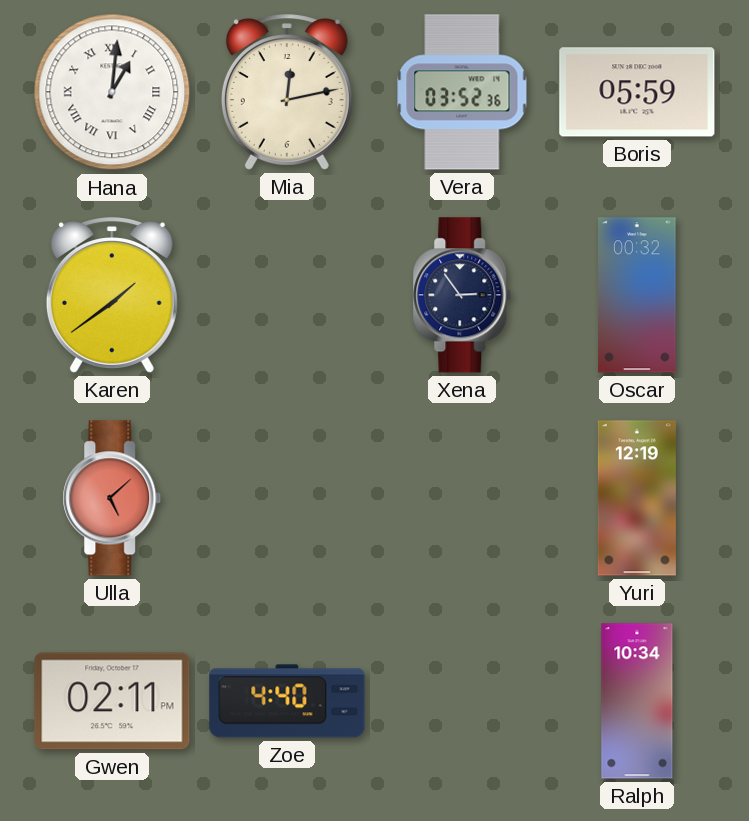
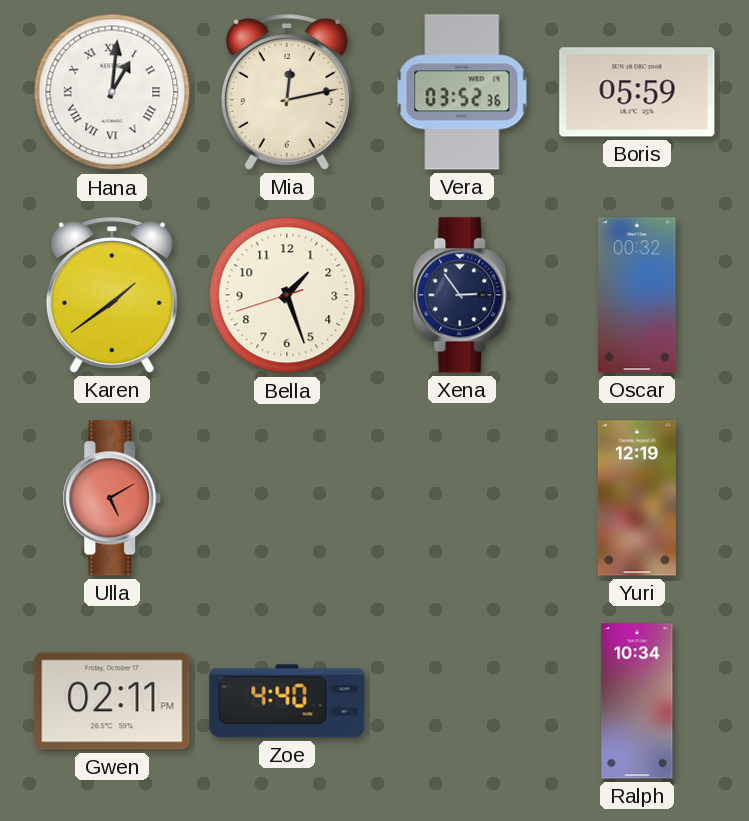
Bella: none -> 1:26
Ulla: 5:08 -> 5:10
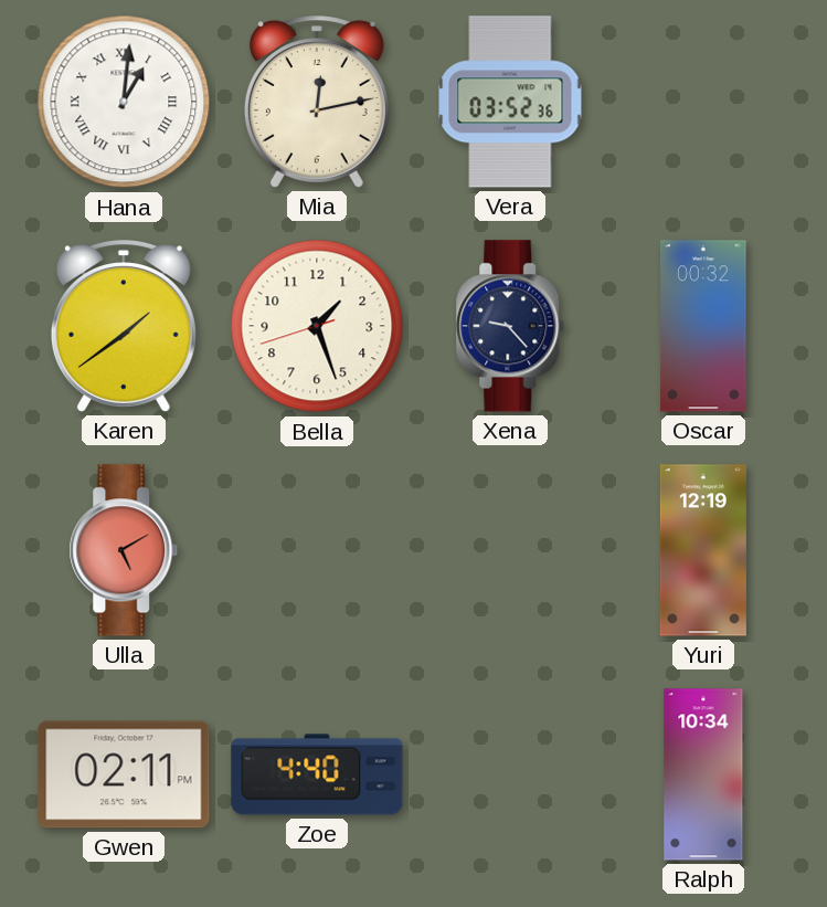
Boris: 05:59 -> none
Xena: 2:54 -> 9:23
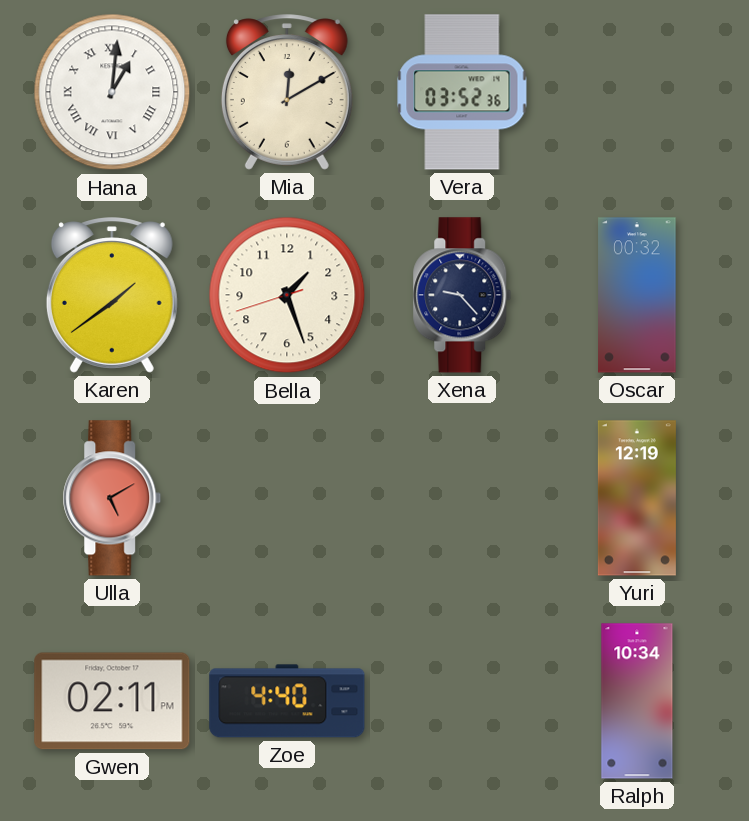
Mia: 12:13 -> 12:10
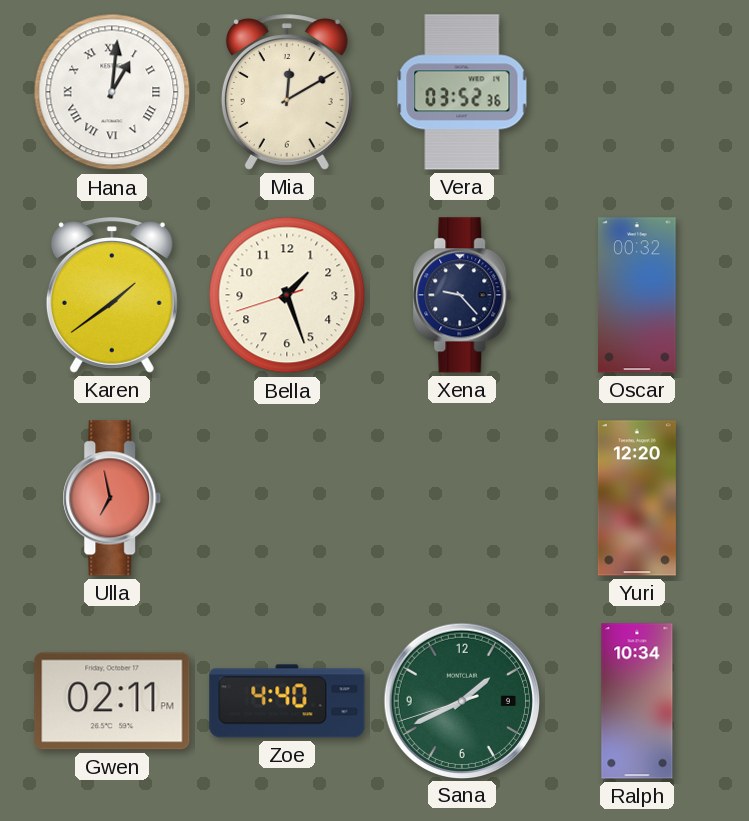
Ulla: 5:10 -> 6:58
Yuri: 12:19 -> 12:20
Sana: none -> 1:40
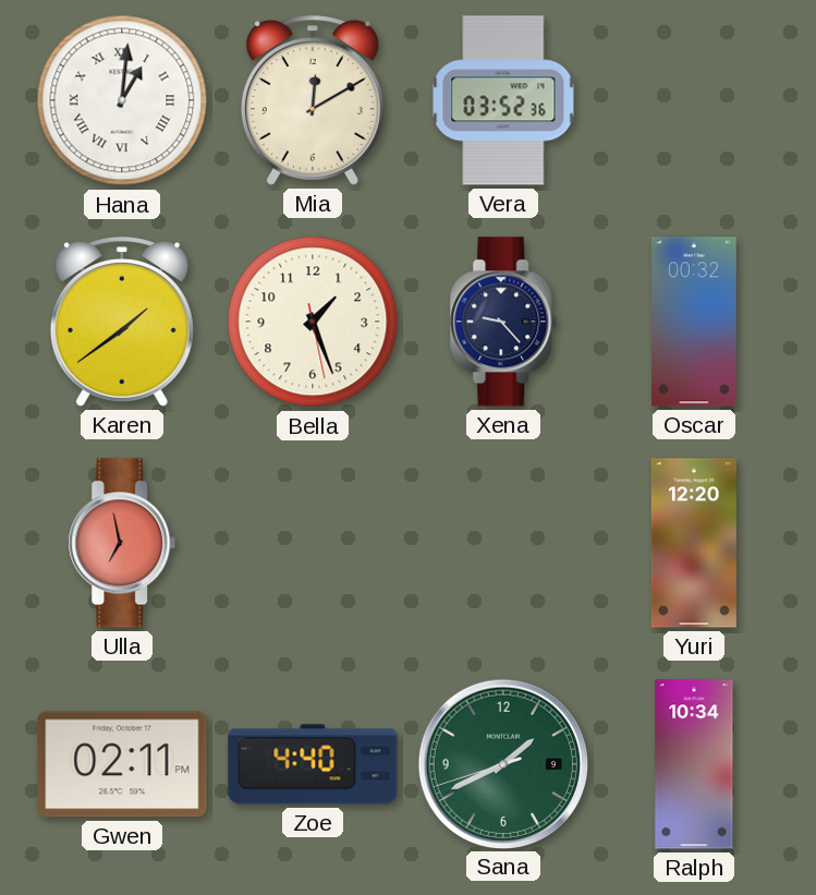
Bella: 1:26:42 -> 1:26:28
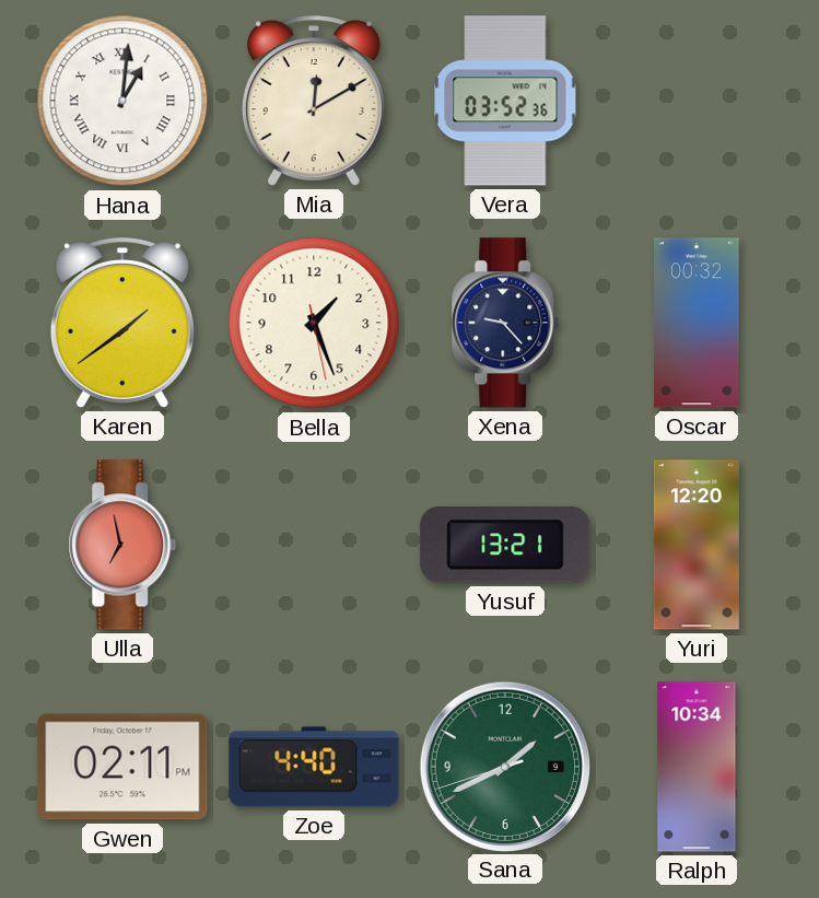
Yusuf: none -> 13:21
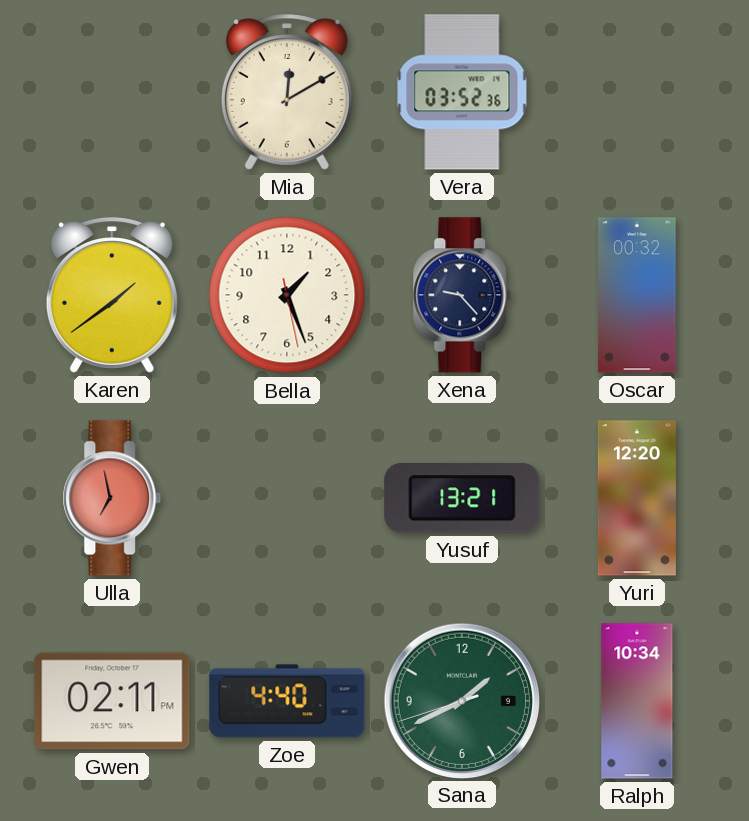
Hana: 1:01 -> none
